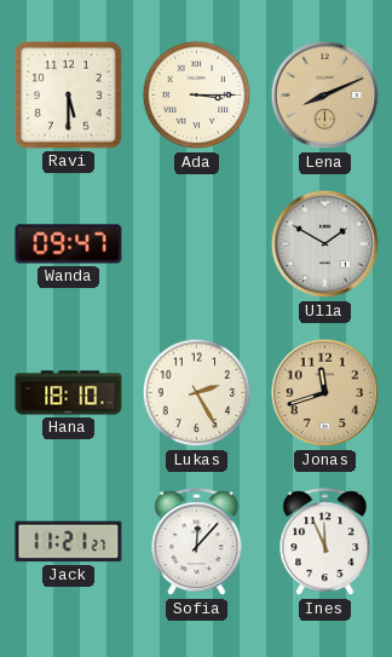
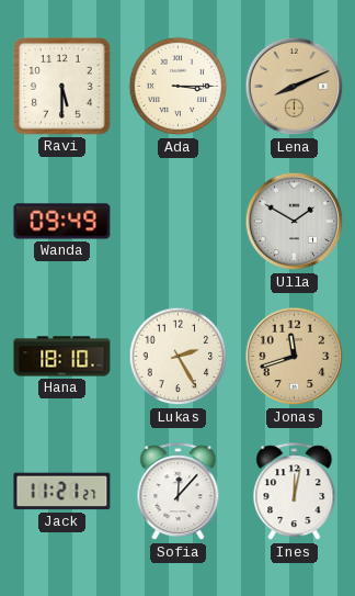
Wanda: 09:47 -> 09:49
Ines: 11:56 -> 12:02
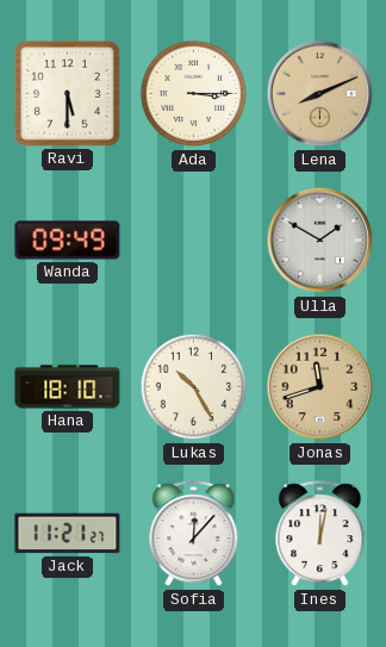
Lukas: 2:25 -> 10:25
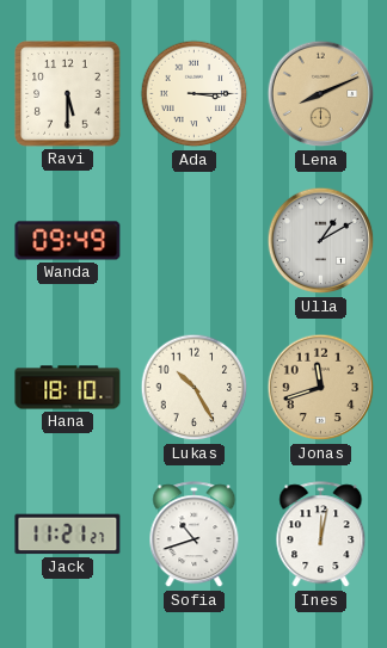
Ulla: 1:50 -> 1:10
Sofia: 12:07 -> 10:42
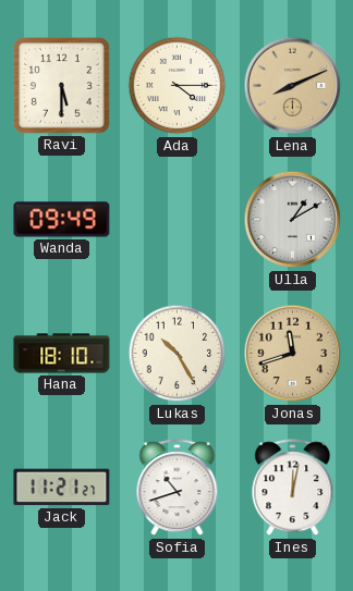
Ada: 3:15 -> 4:15
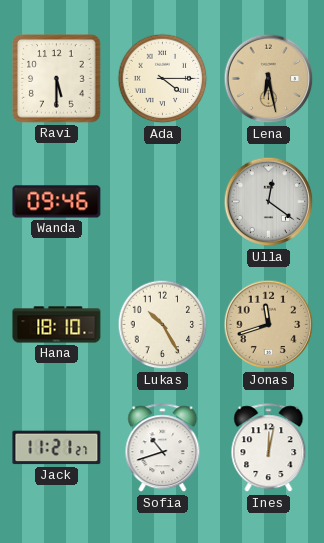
Lena: 8:11 -> 6:28
Wanda: 09:49 -> 09:46
Ulla: 1:10 -> 12:21
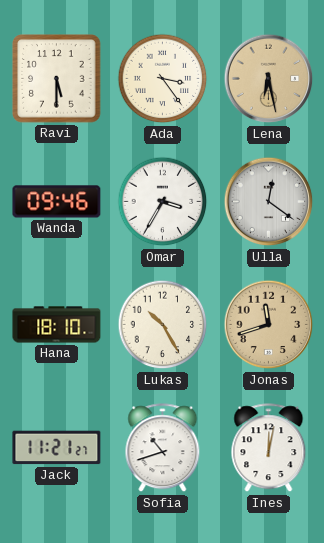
Ada: 4:15 -> 3:24
Omar: none -> 3:35
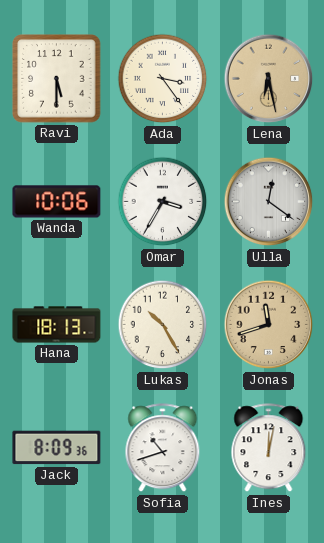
Wanda: 09:46 -> 10:06
Hana: 18:10 -> 18:13
Jack: 11:21 -> 8:09
